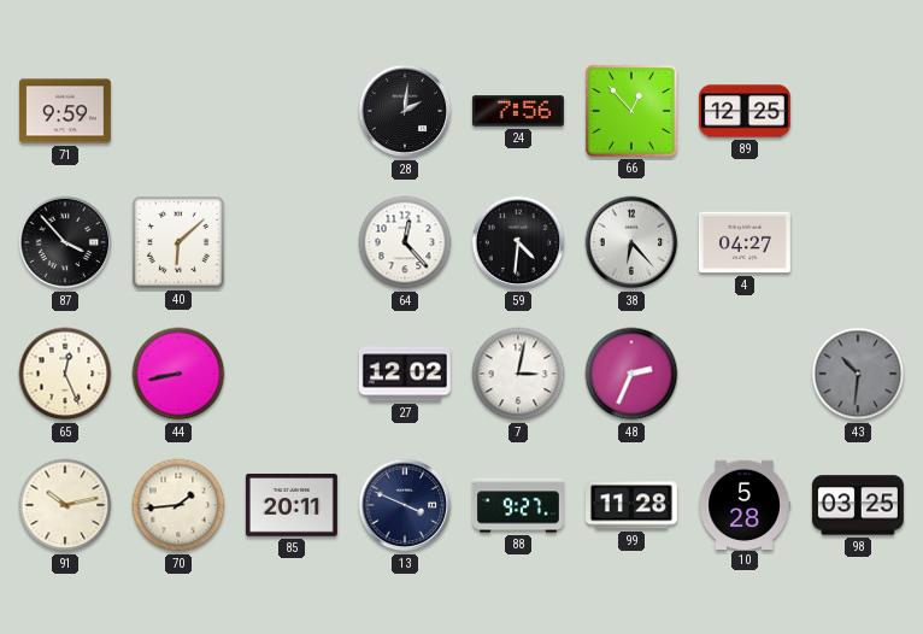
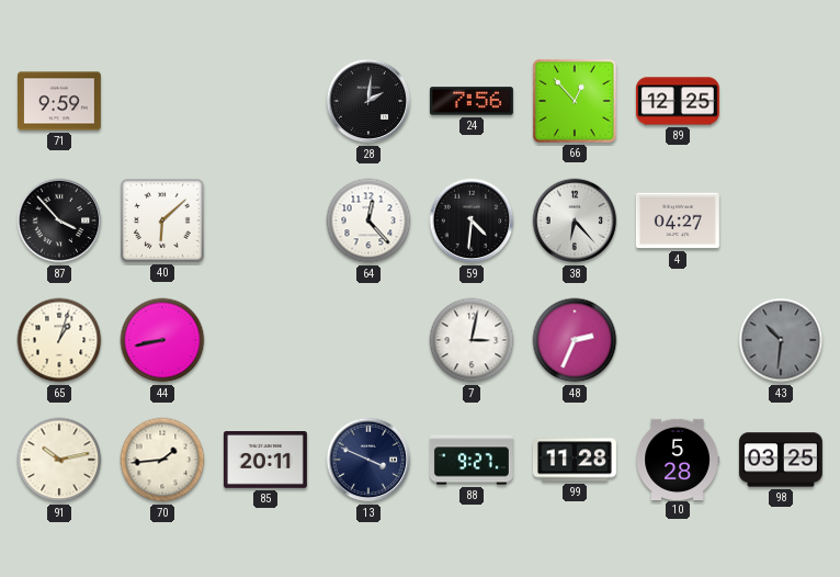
65: 12:26 -> 1:03
27: 12:02 -> none
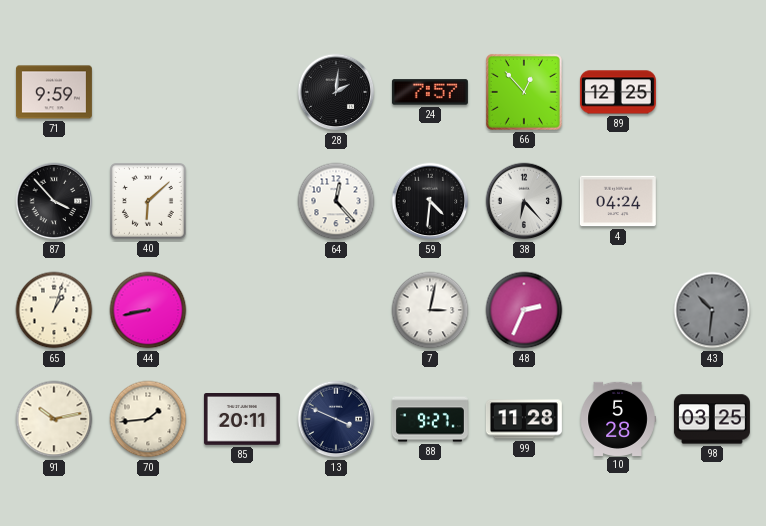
24: 7:56 -> 7:57
4: 04:27 -> 04:24
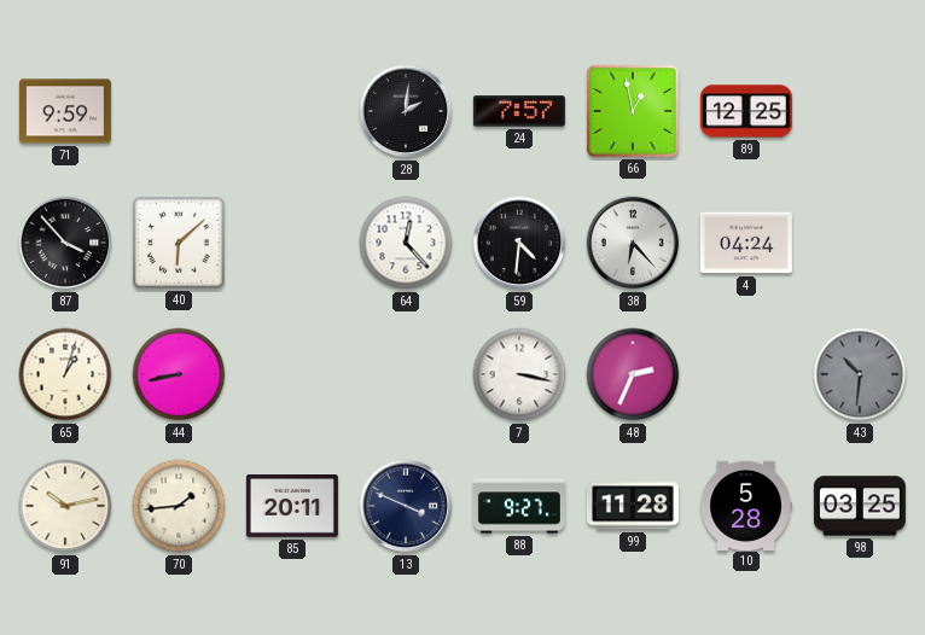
66: 12:53 -> 12:58
7: 3:02 -> 3:17
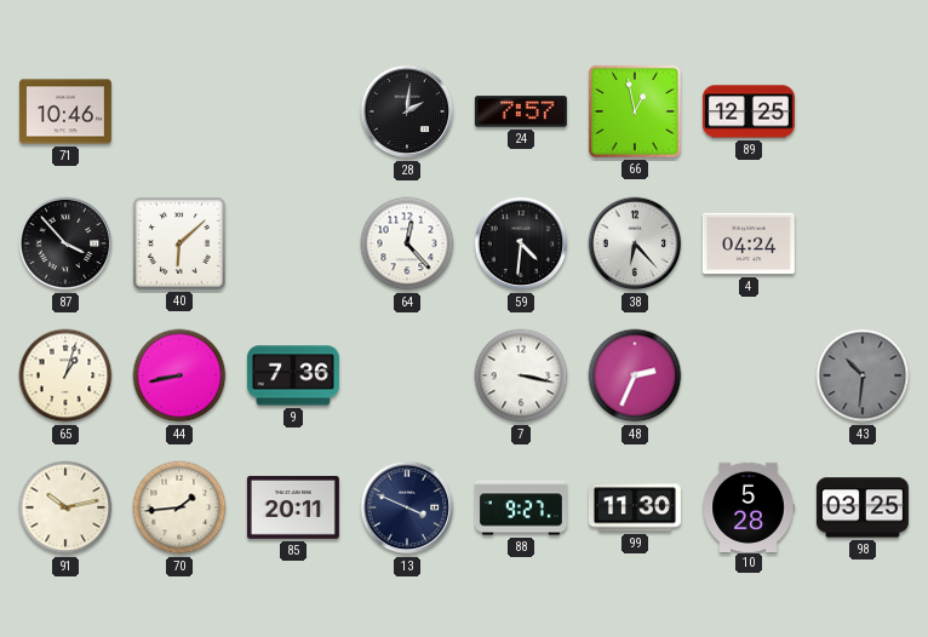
71: 9:59 -> 10:46
9: none -> 7:36
99: 11:28 -> 11:30
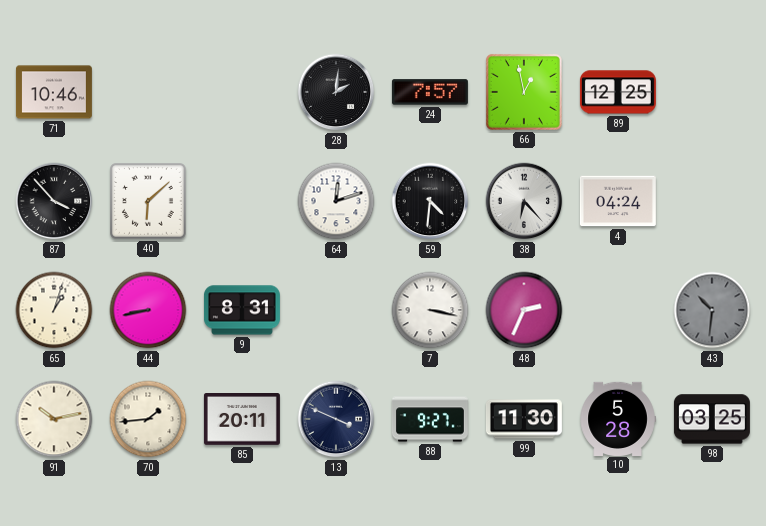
64: 12:23 -> 12:12
9: 7:36 -> 8:31
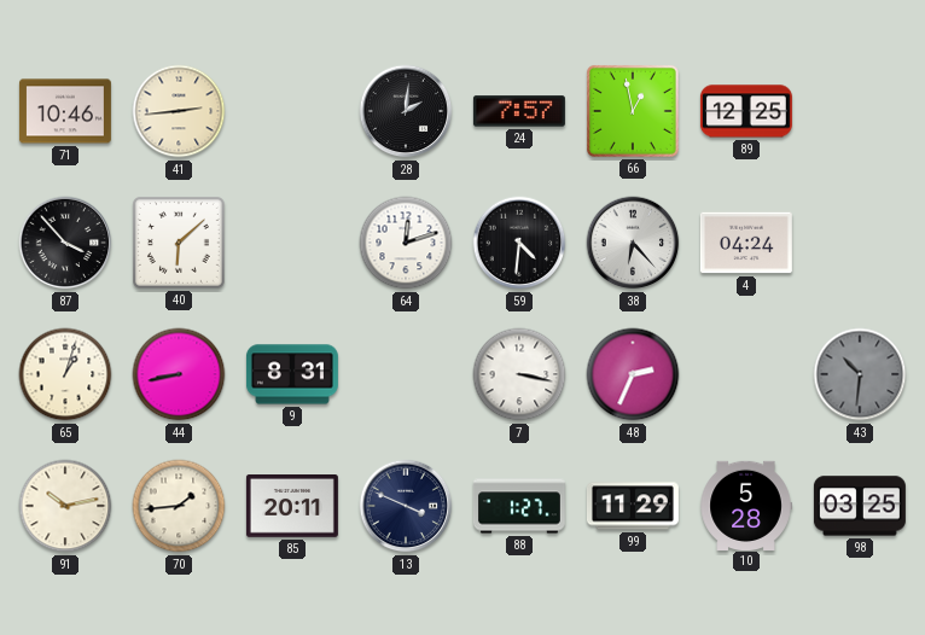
41: none -> 2:44
88: 9:27 -> 1:27
99: 11:30 -> 11:29
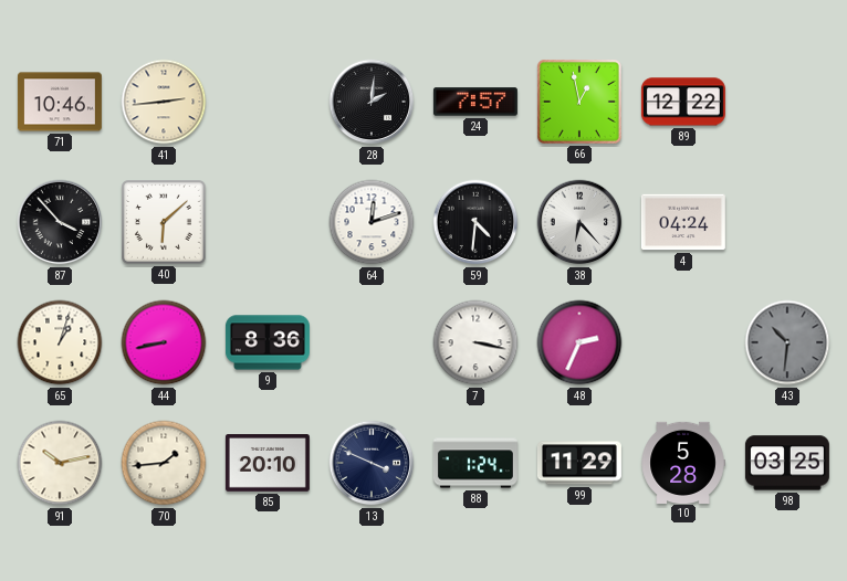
89: 12:25 -> 12:22
9: 8:31 -> 8:36
85: 20:11 -> 20:10
88: 1:27 -> 1:24
